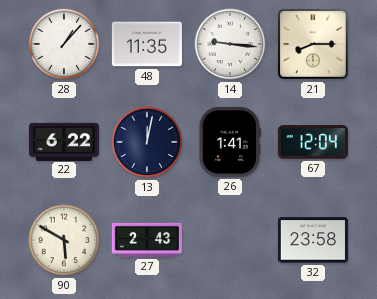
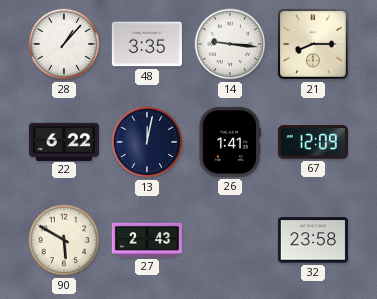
48: 11:35 -> 3:35
67: 12:04 -> 12:09
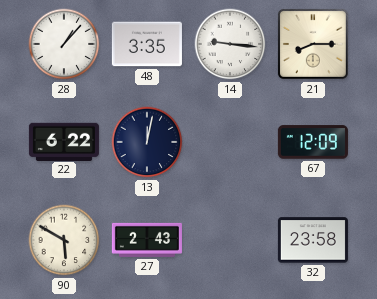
26: 1:41 -> none
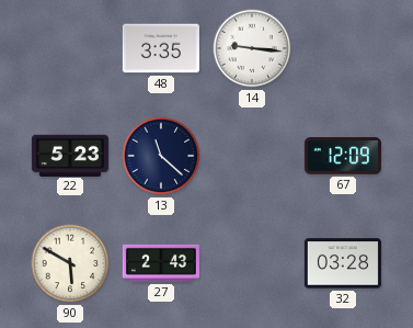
28: 1:07 -> none
21: 8:15 -> none
22: 6:22 -> 5:23
13: 12:02 -> 11:22
32: 23:58 -> 03:28
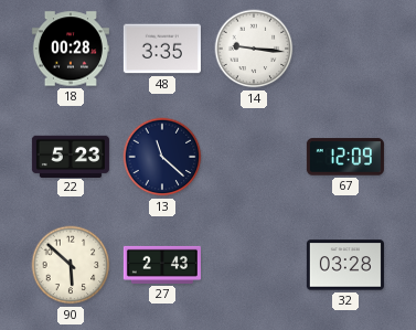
18: none -> 00:28
90: 5:50 -> 5:52
